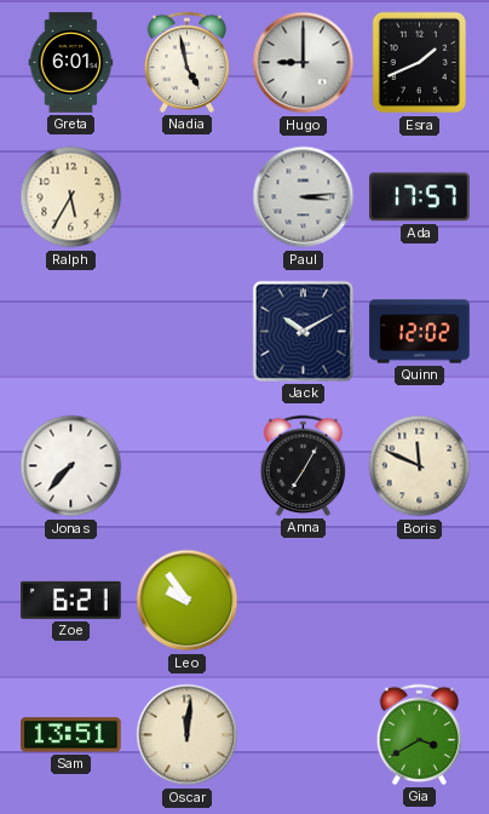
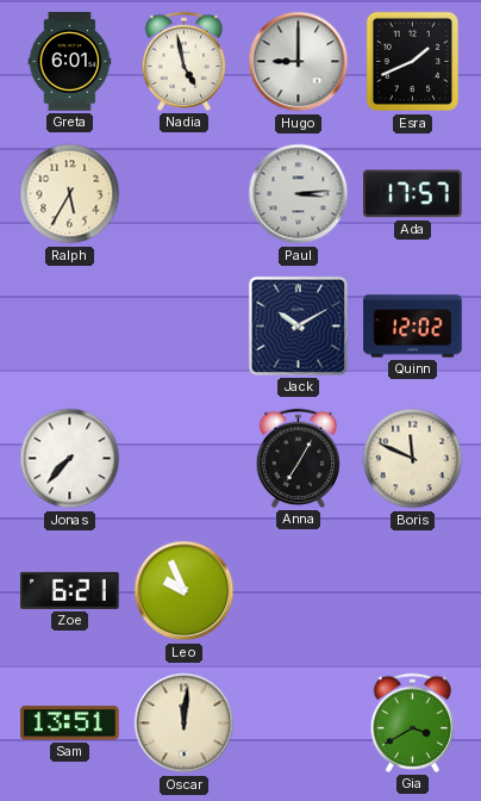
Leo: 9:54 -> 9:56
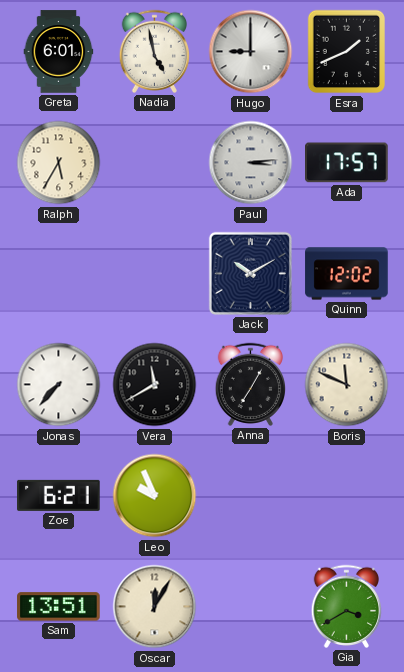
Vera: none -> 11:40
Oscar: 12:01 -> 12:05
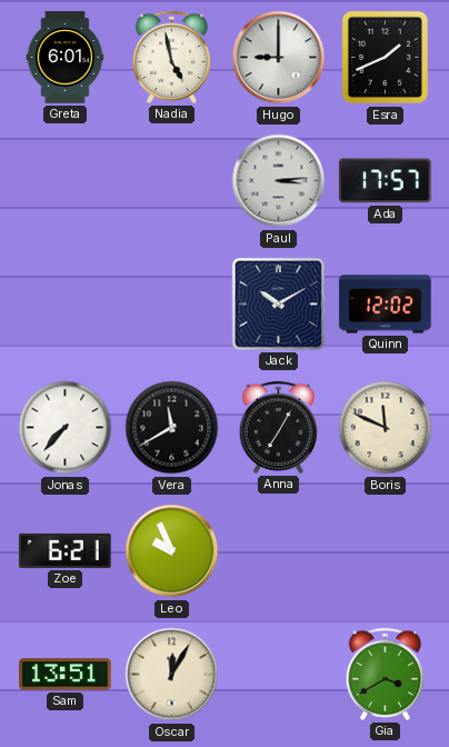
Ralph: 5:35 -> none
